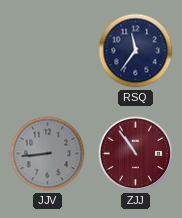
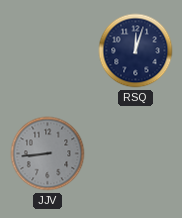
RSQ: 11:36 -> 12:03
ZJJ: 10:54 -> none
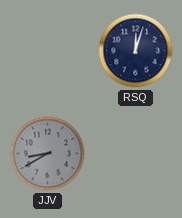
JJV: 8:44 -> 8:40
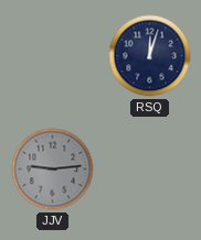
JJV: 8:40 -> 9:14
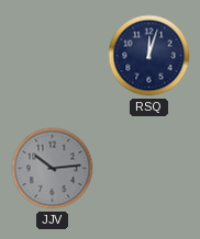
JJV: 9:14 -> 10:14
